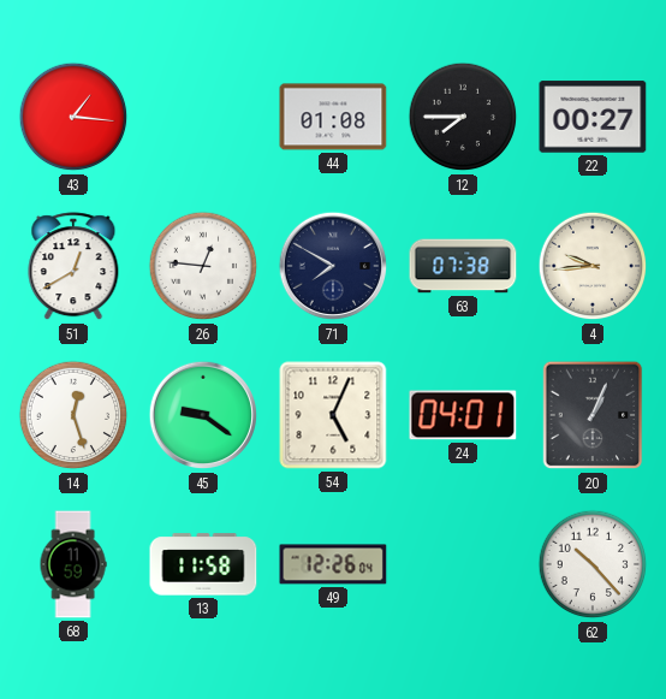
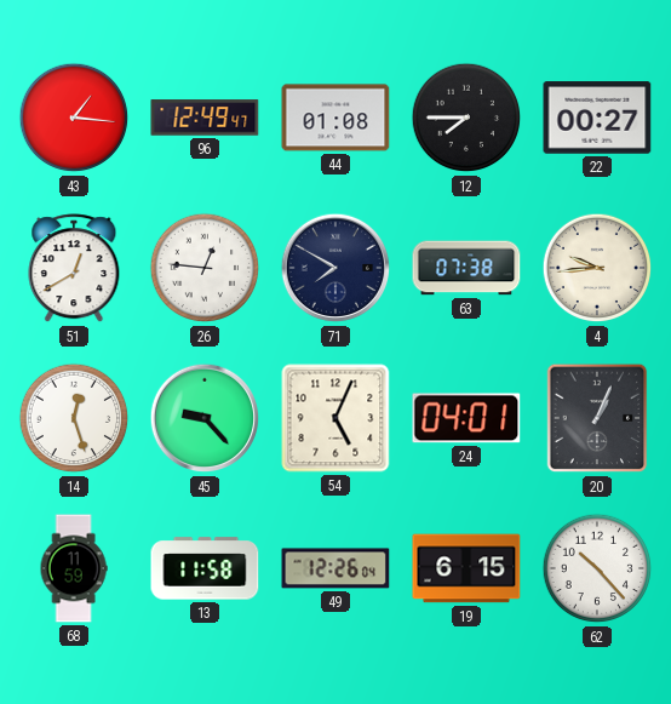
96: none -> 12:49
45: 9:21 -> 9:23
19: none -> 6:15
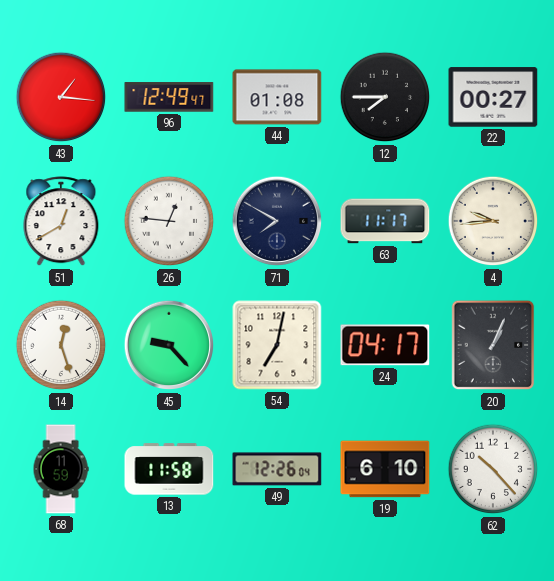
63: 07:38 -> 11:17
54: 5:04 -> 7:02
24: 04:01 -> 04:17
19: 6:15 -> 6:10
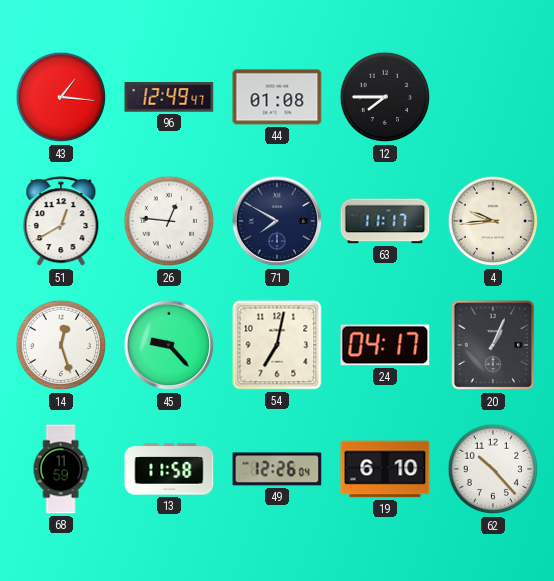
22: 00:27 -> none
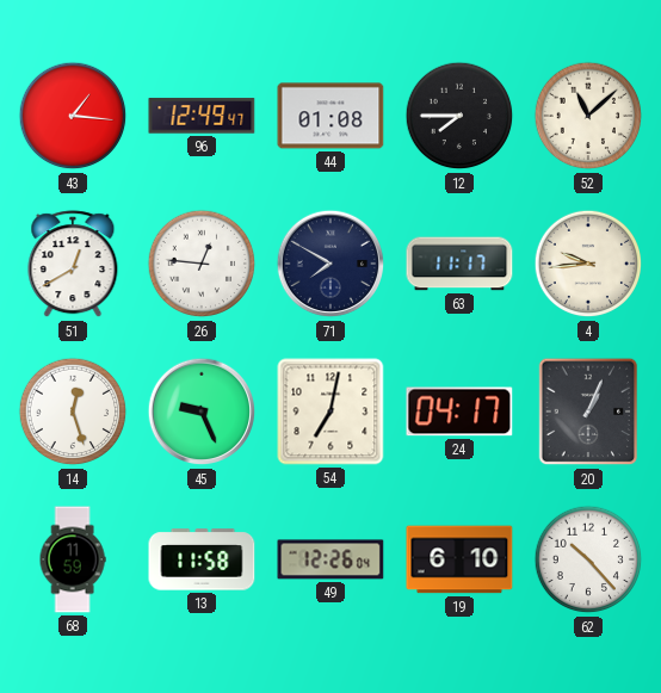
52: none -> 11:08
45: 9:23 -> 9:26
